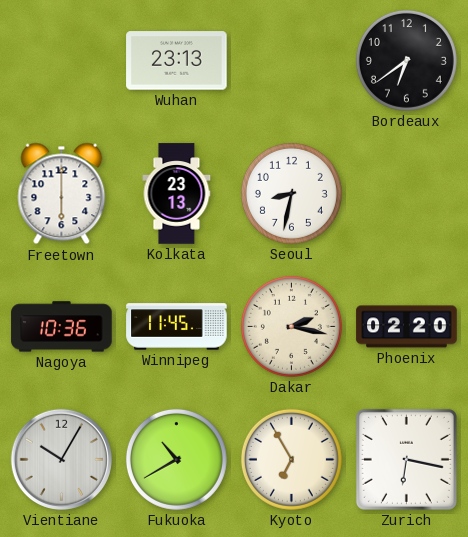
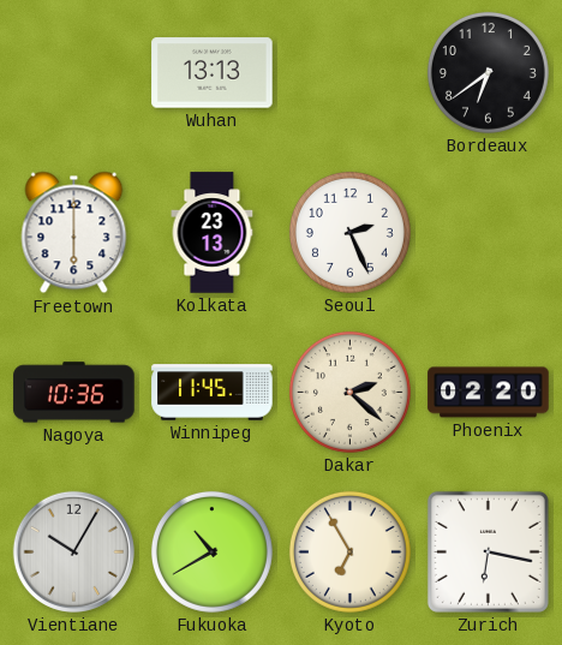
Wuhan: 23:13 -> 13:13
Seoul: 8:32 -> 2:26
Dakar: 2:17 -> 2:22
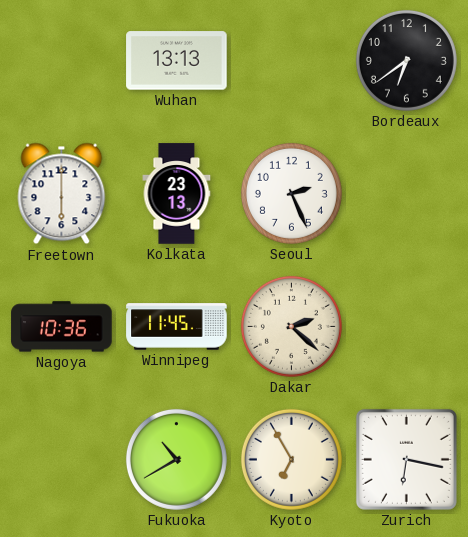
Phoenix: 02:20 -> none
Vientiane: 10:05 -> none
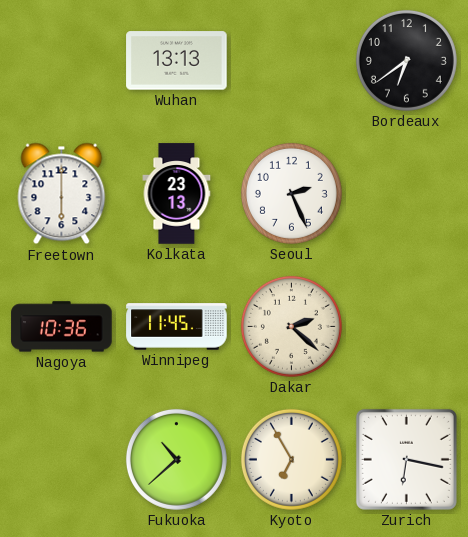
Fukuoka: 10:40 -> 10:38
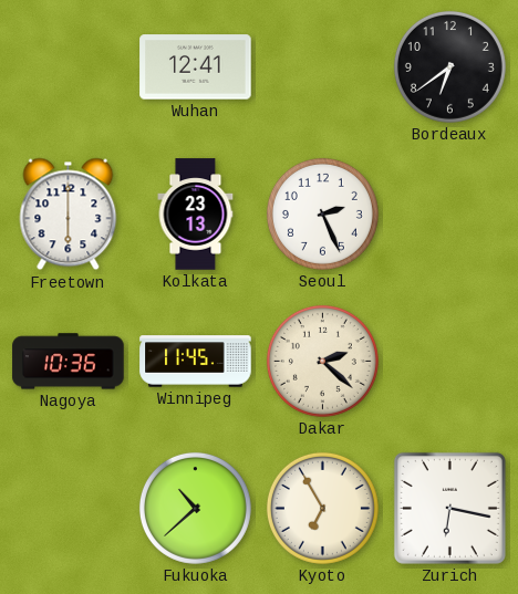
Wuhan: 13:13 -> 12:41
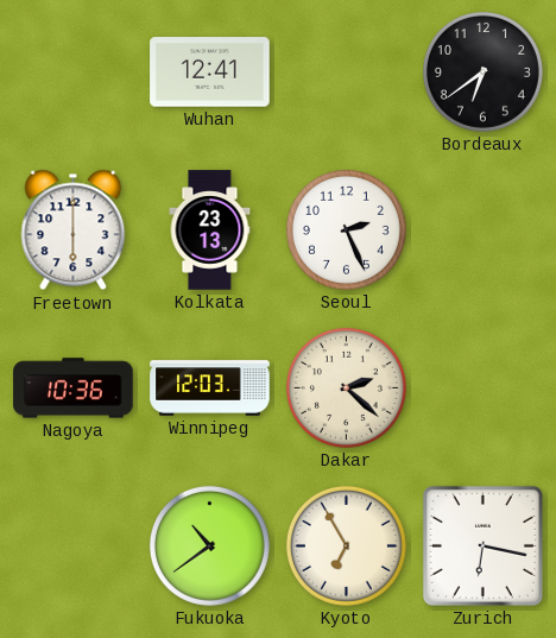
Winnipeg: 11:45 -> 12:03
Fukuoka: 10:38 -> 10:39
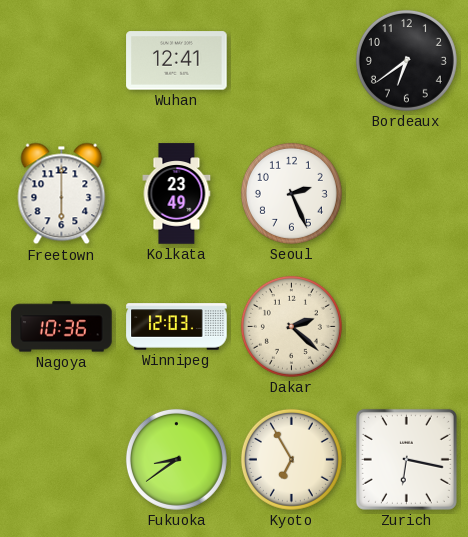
Kolkata: 23:13 -> 23:49
Fukuoka: 10:39 -> 8:39
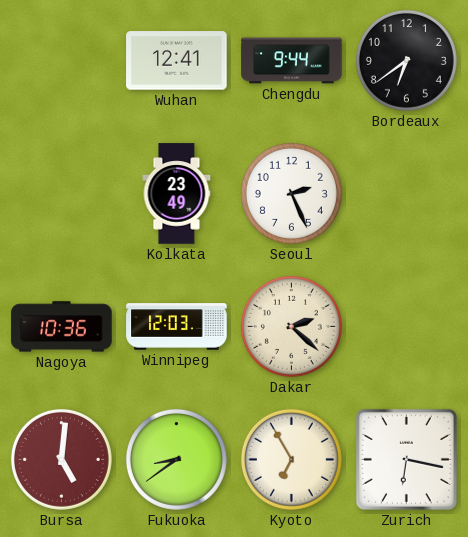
Chengdu: none -> 9:44
Freetown: 6:00 -> none
Bursa: none -> 5:01
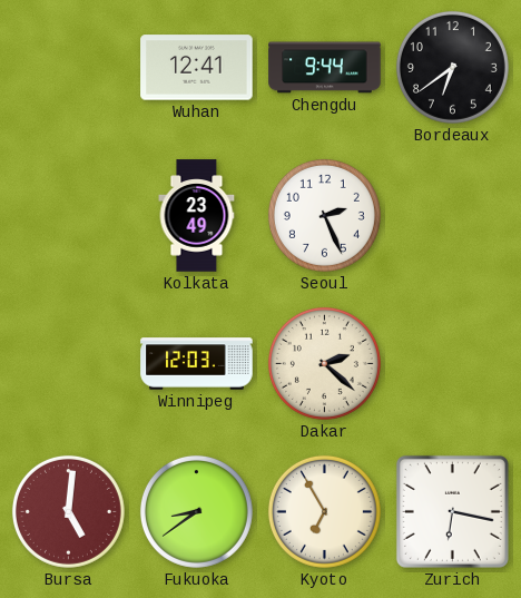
Nagoya: 10:36 -> none
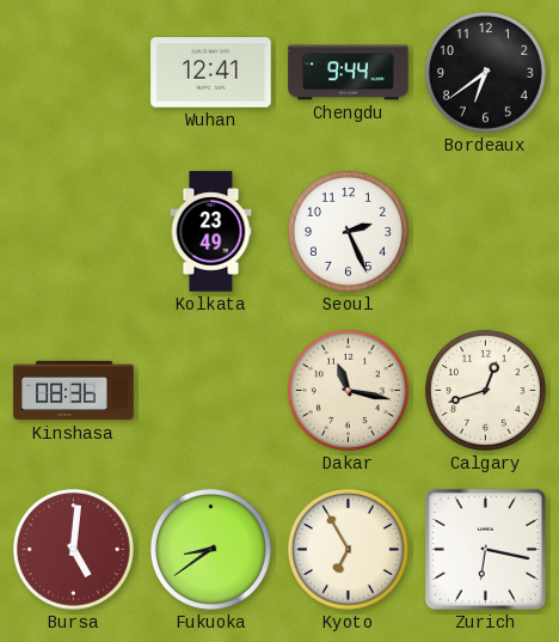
Kinshasa: none -> 08:36
Winnipeg: 12:03 -> none
Dakar: 2:22 -> 11:17
Calgary: none -> 12:42
